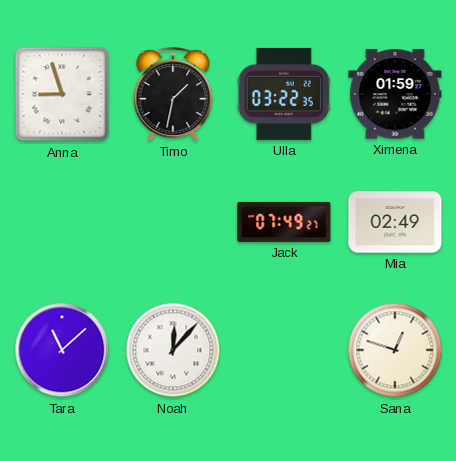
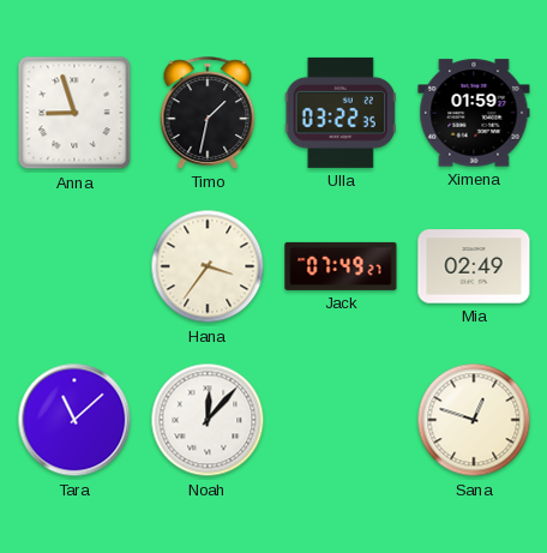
Hana: none -> 3:36
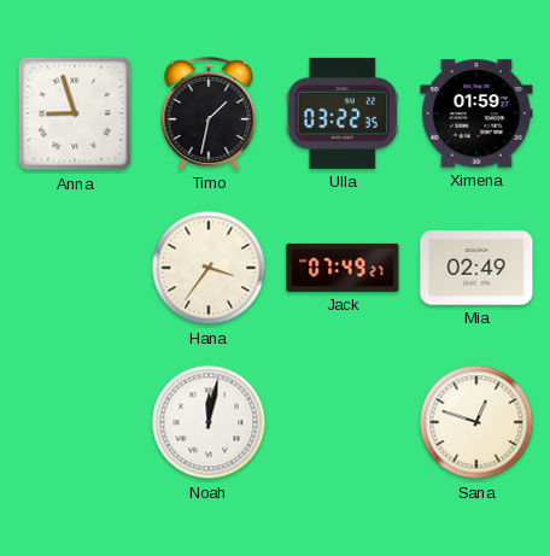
Tara: 11:08 -> none
Noah: 12:07 -> 12:02
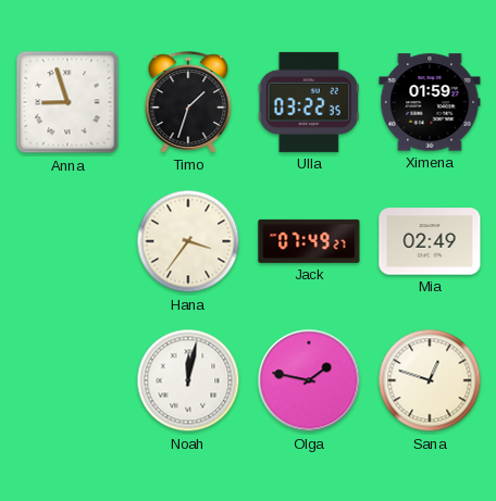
Timo: 1:32 -> 1:33
Olga: none -> 1:47
